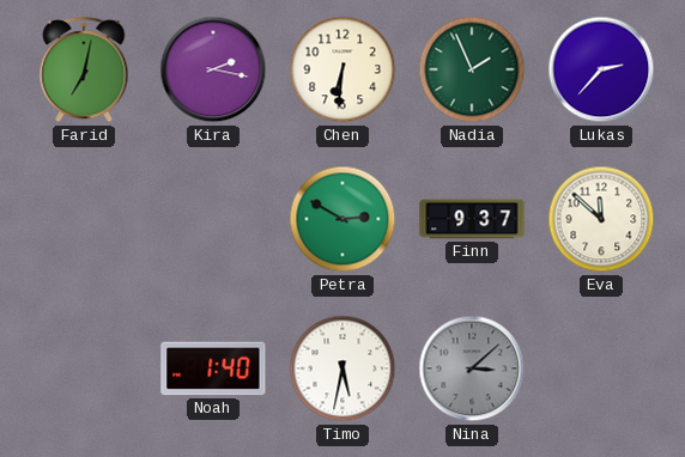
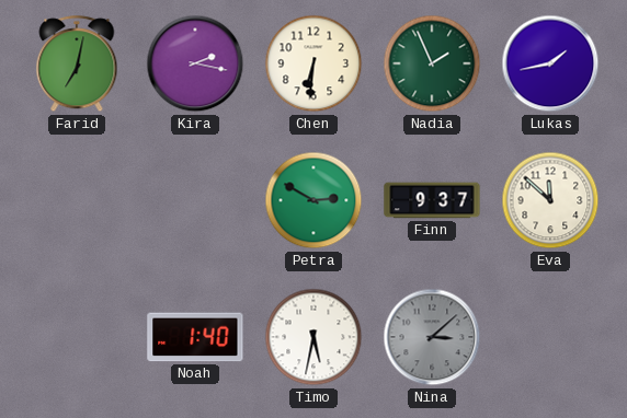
Lukas: 2:37 -> 1:43
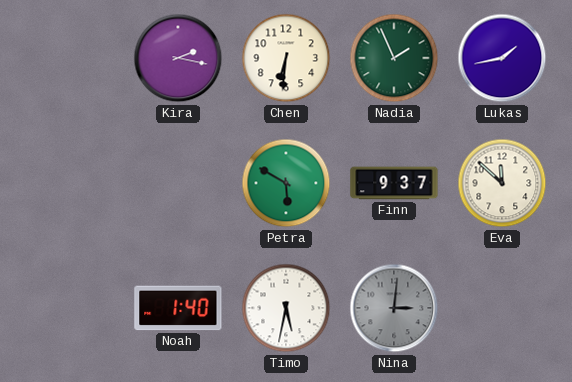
Farid: 7:02 -> none
Petra: 2:50 -> 5:50
Nina: 3:08 -> 3:01
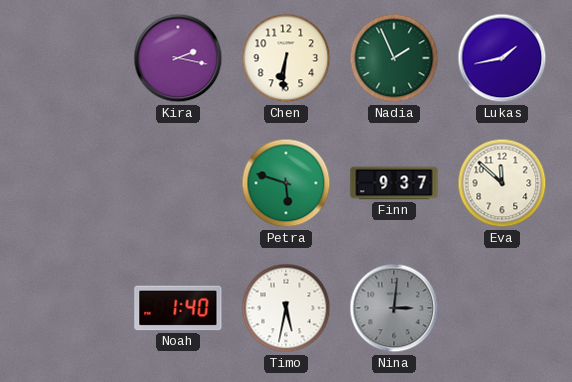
Petra: 5:50 -> 5:48
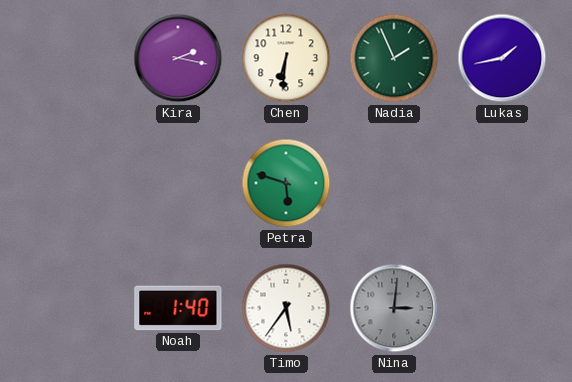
Finn: 9:37 -> none
Eva: 11:52 -> none
Timo: 5:32 -> 5:36
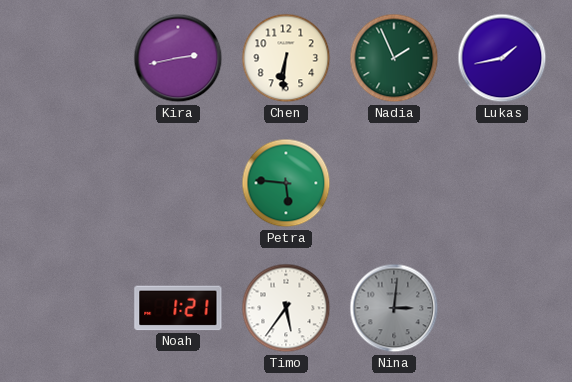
Kira: 2:17 -> 2:43
Petra: 5:48 -> 5:46
Noah: 1:40 -> 1:21
